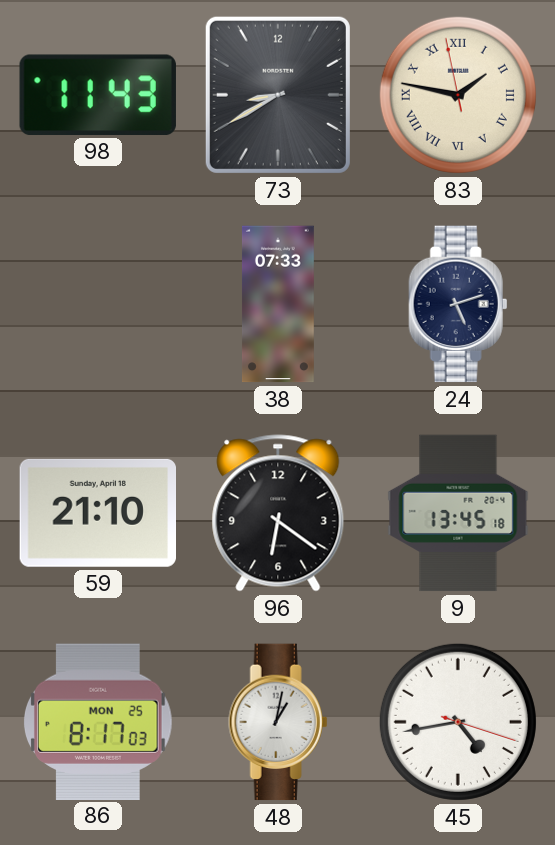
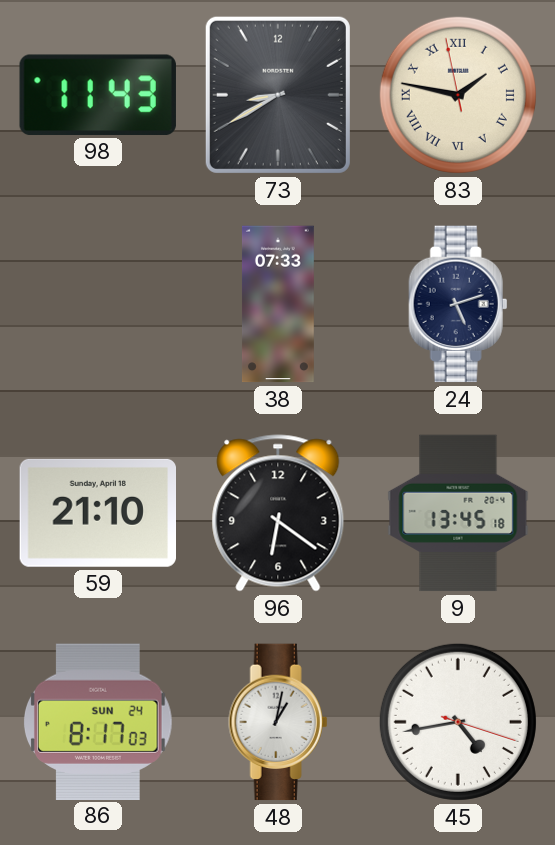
86 date: MON 25 -> SUN 24
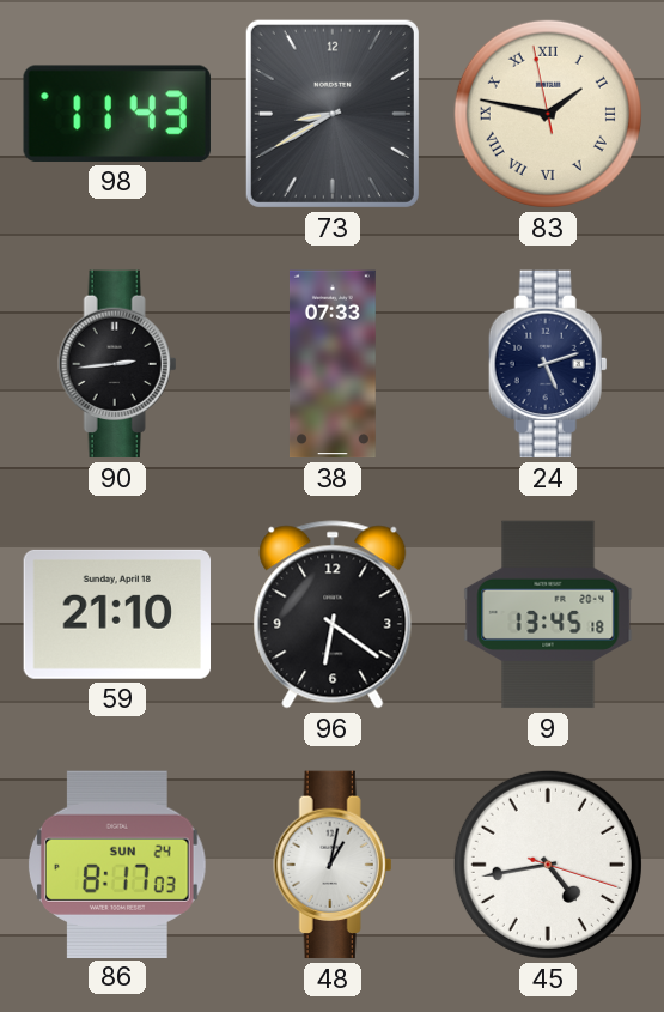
90: none -> 2:44
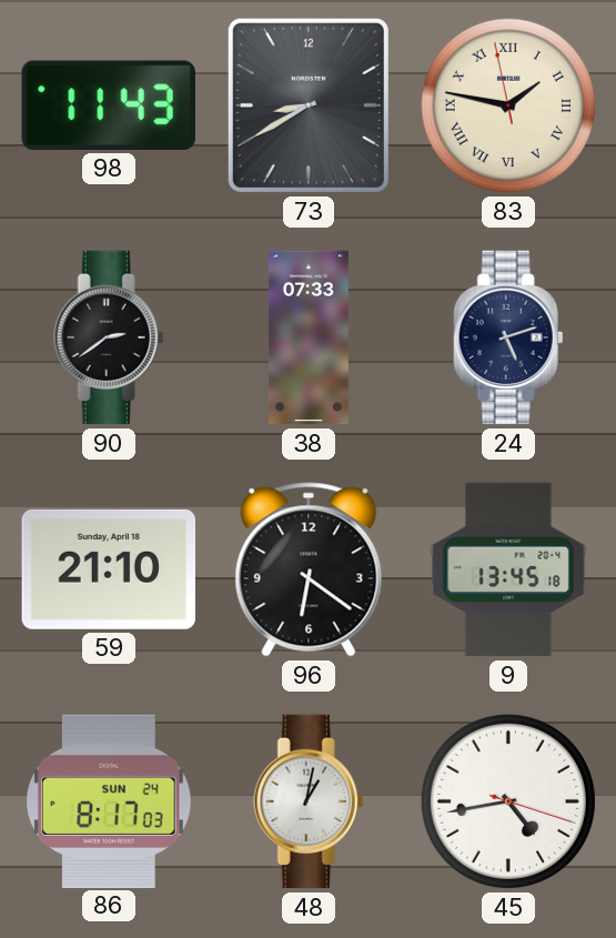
90: 2:44 -> 2:39
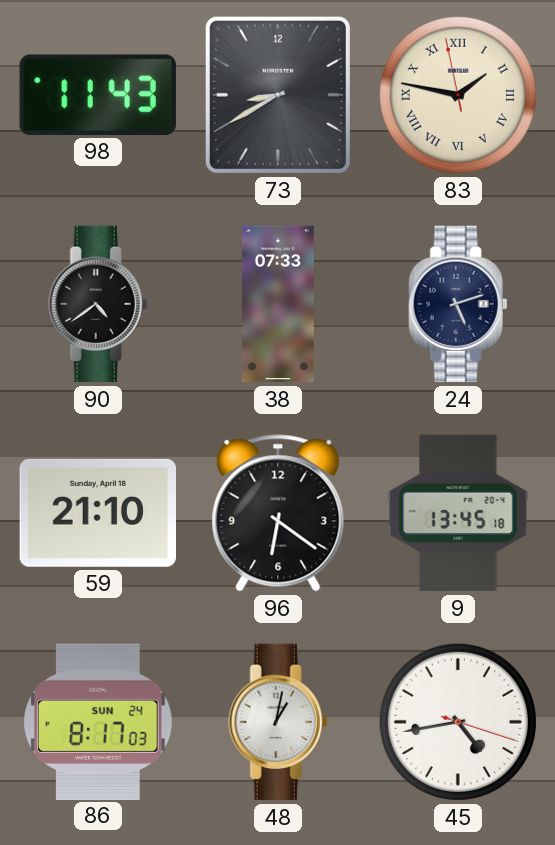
90: 2:39 -> 4:39
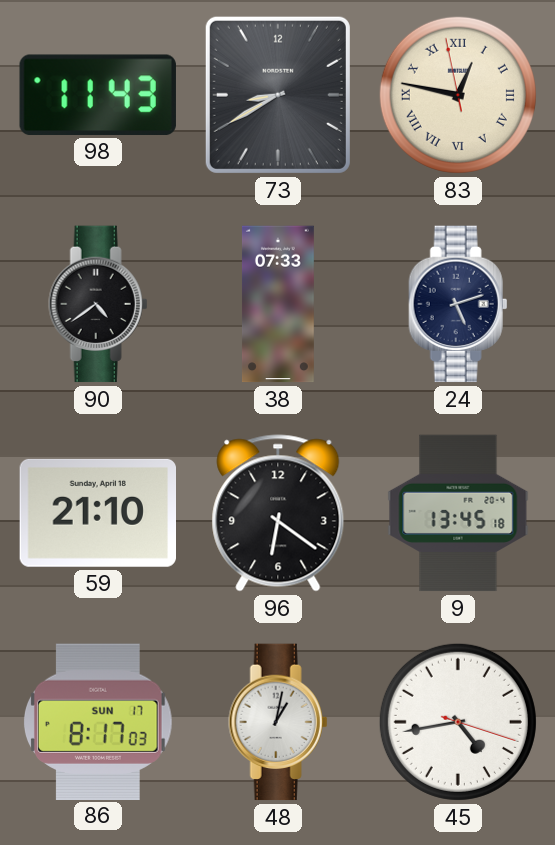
83: 1:46 -> 12:46
86 date: SUN 24 -> SUN 17
